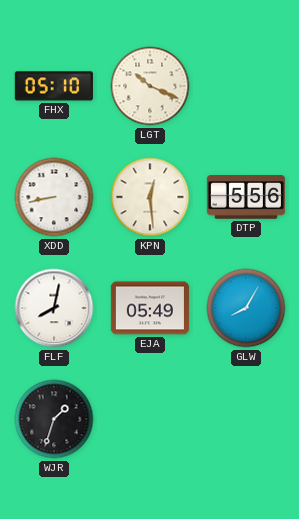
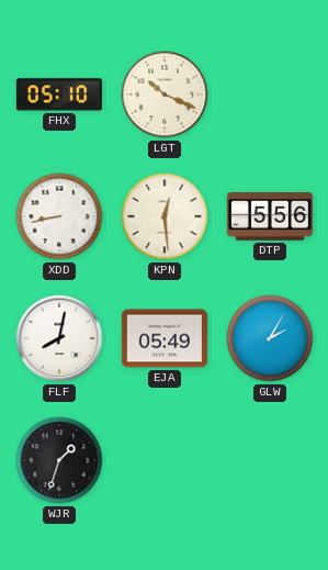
GLW: 8:05 -> 2:05
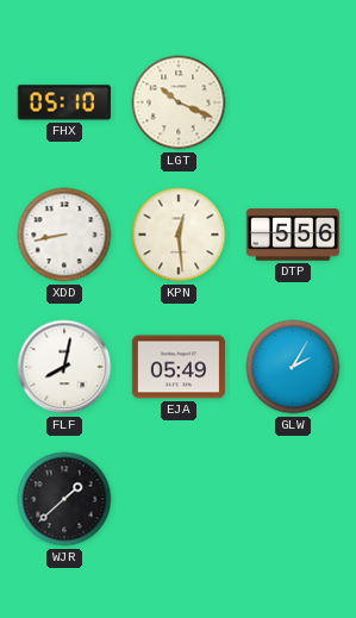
WJR: 1:33 -> 1:38
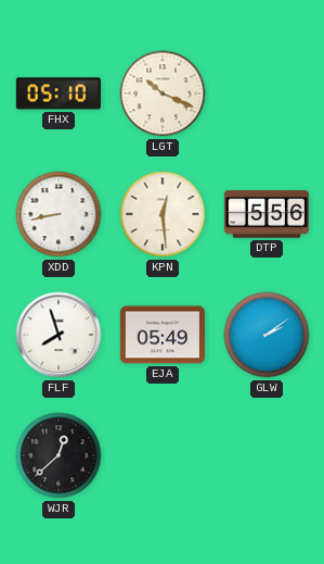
FLF: 8:02 -> 7:57
GLW: 2:05 -> 2:09
WJR: 1:38 -> 12:38
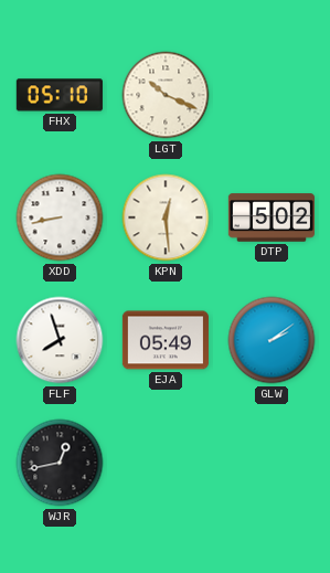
DTP: 5:56 -> 5:02
WJR: 12:38 -> 12:43
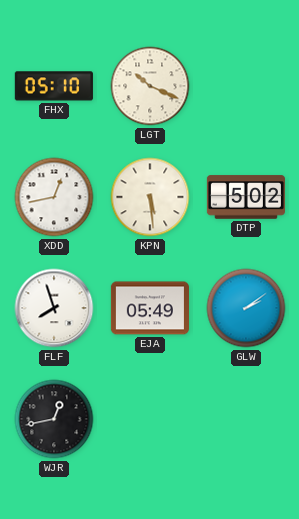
XDD: 8:43 -> 12:43
KPN: 12:29 -> 5:29
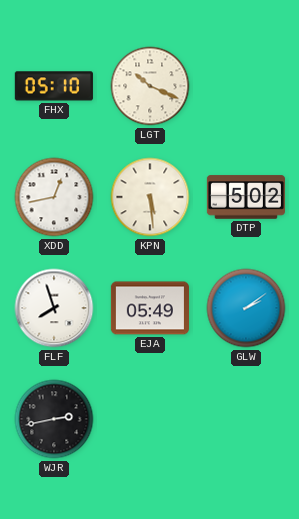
WJR: 12:43 -> 2:43
